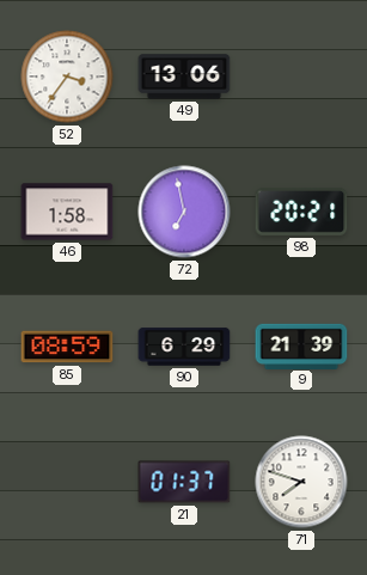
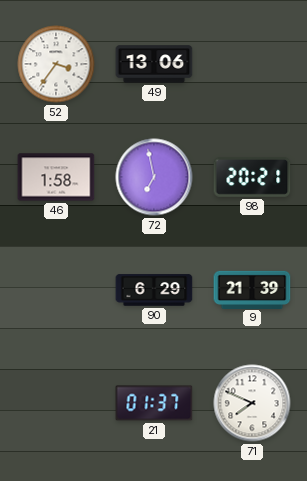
85: 08:59 -> none
71: 7:48 -> 7:49
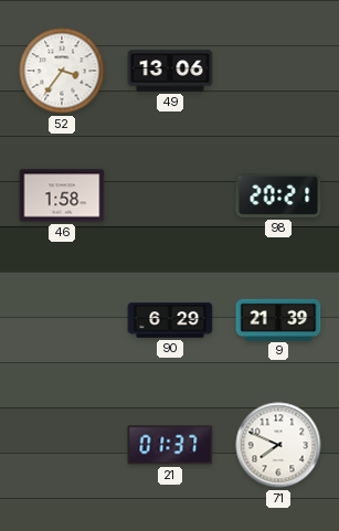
72: 6:58 -> none
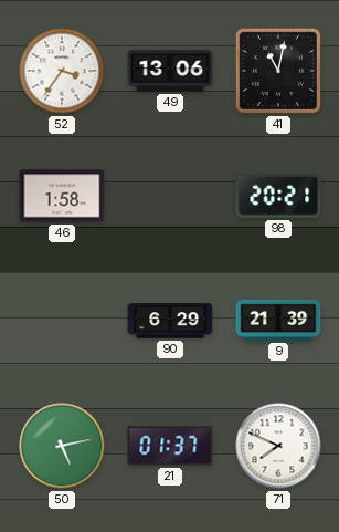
41: none -> 11:02
50: none -> 5:13
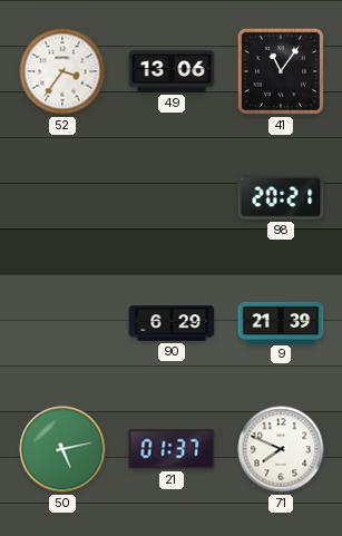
41: 11:02 -> 11:06
46: 1:58 -> none
